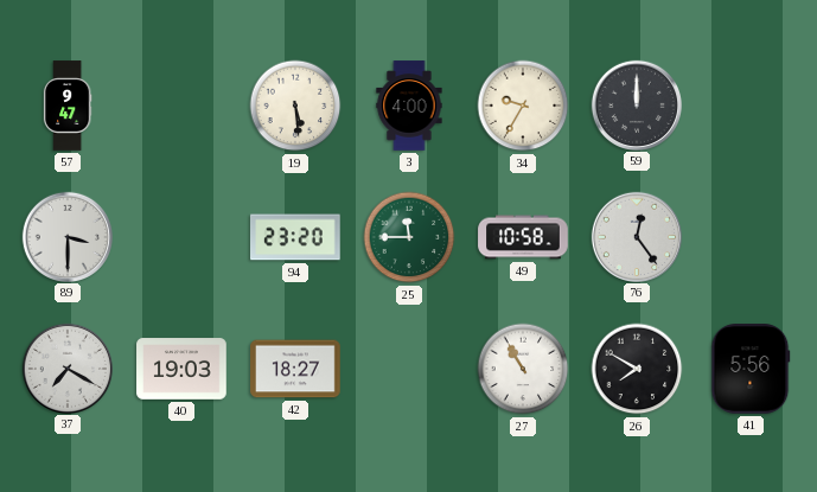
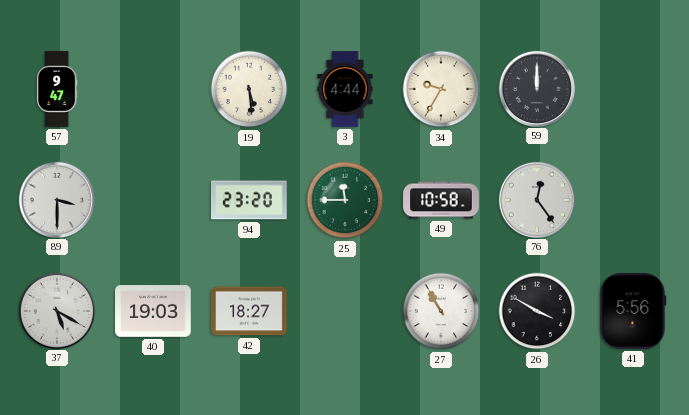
3: 4:00 -> 4:44
37: 7:20 -> 5:20
26: 7:50 -> 3:50
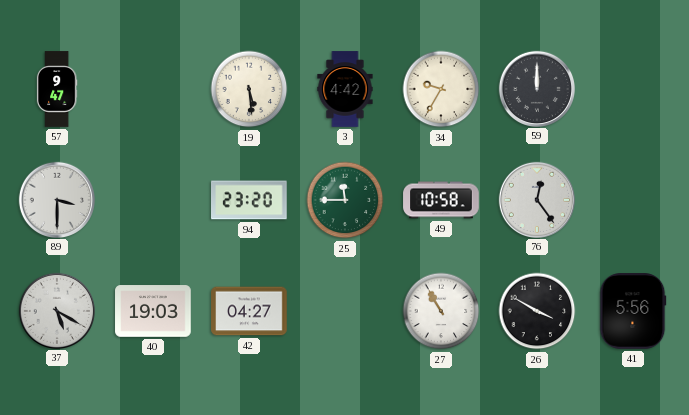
3: 4:44 -> 4:42
42: 18:27 -> 04:27
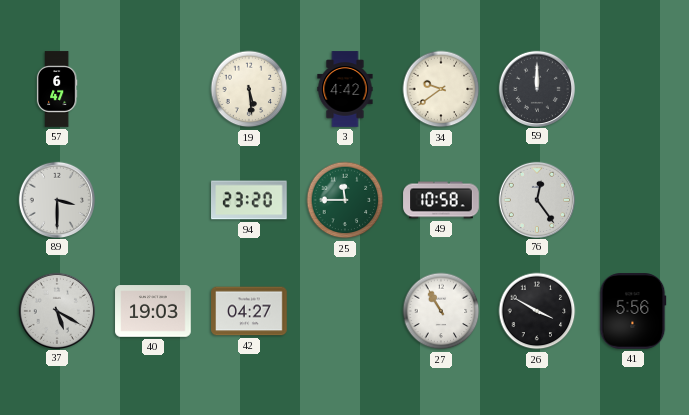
57: 9:47 -> 6:47
34: 9:35 -> 9:39
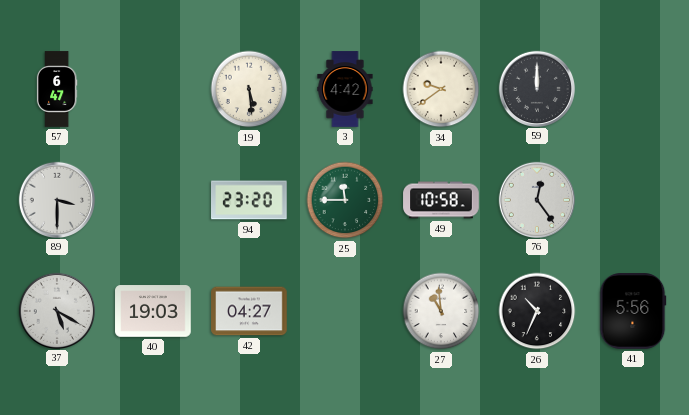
27: 10:55 -> 10:59
26: 3:50 -> 10:34
